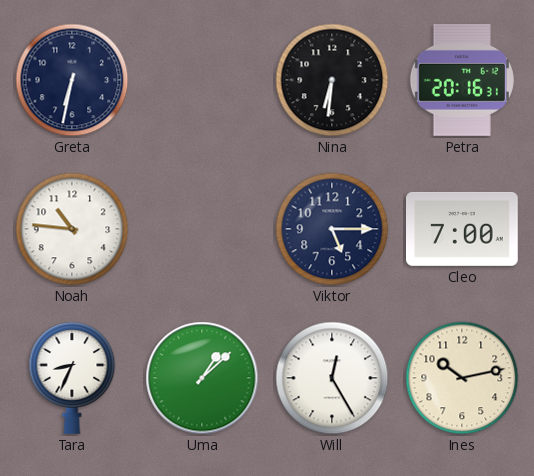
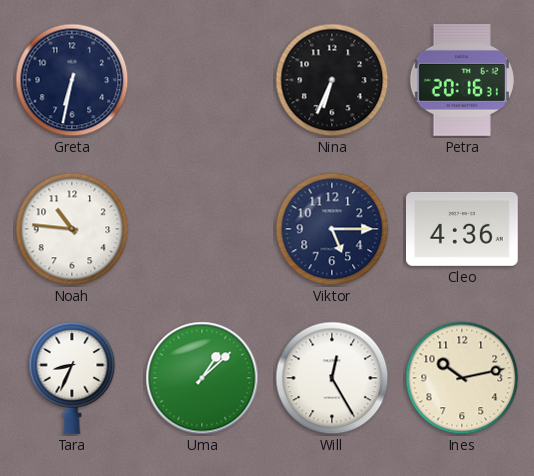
Nina: 6:31 -> 6:34
Cleo: 7:00 -> 4:36
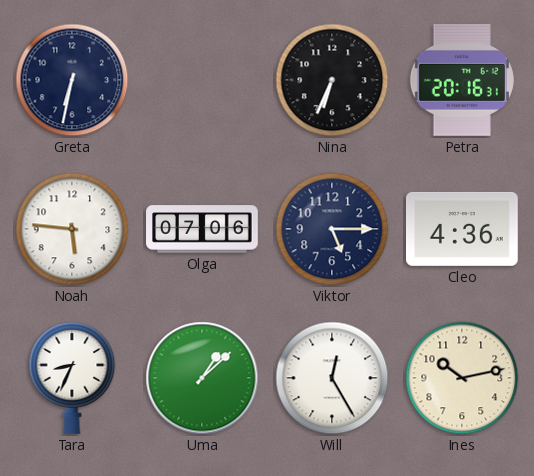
Noah: 10:46 -> 5:46
Olga: none -> 07:06
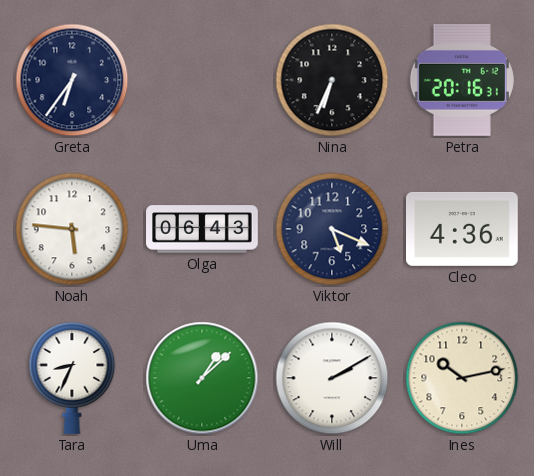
Greta: 6:32 -> 6:36
Olga: 07:06 -> 06:43
Viktor: 5:15 -> 5:19
Will: 12:25 -> 2:10
